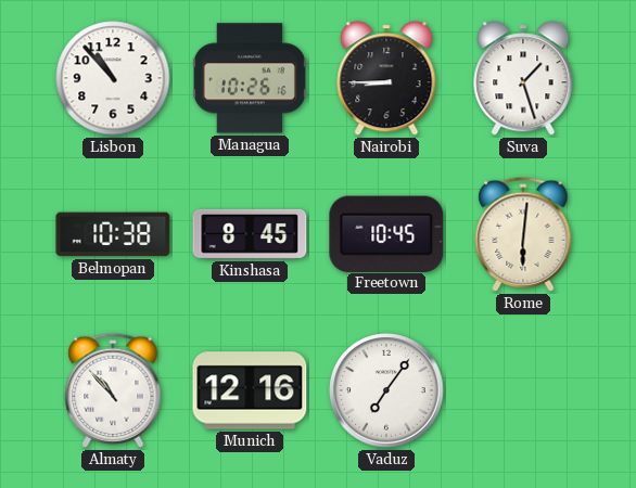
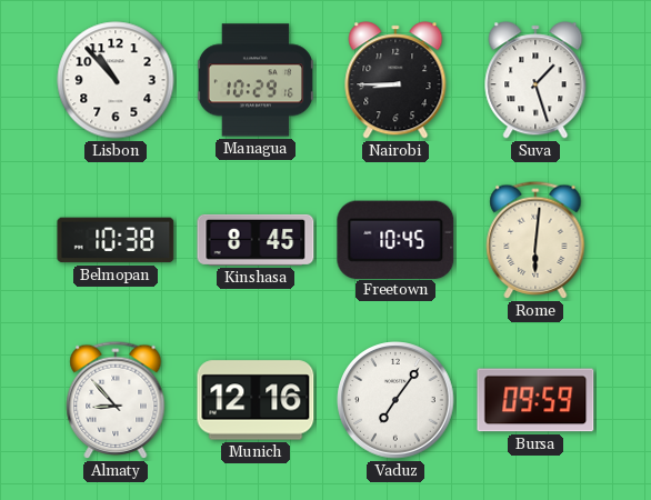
Managua: 10:26 -> 10:29
Almaty: 10:53 -> 8:53
Bursa: none -> 09:59
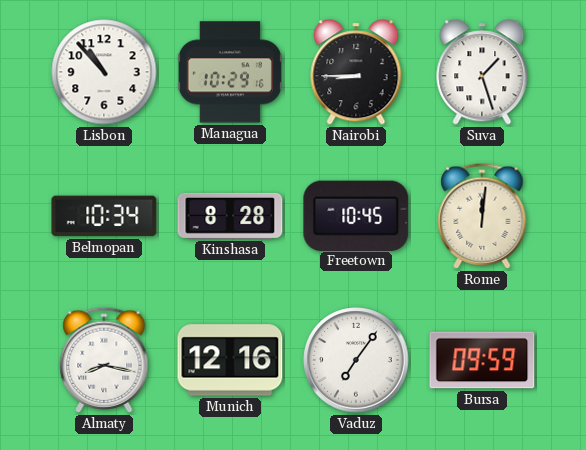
Belmopan: 10:38 -> 10:34
Kinshasa: 8:45 -> 8:28
Rome: 6:01 -> 12:01
Almaty: 8:53 -> 8:17
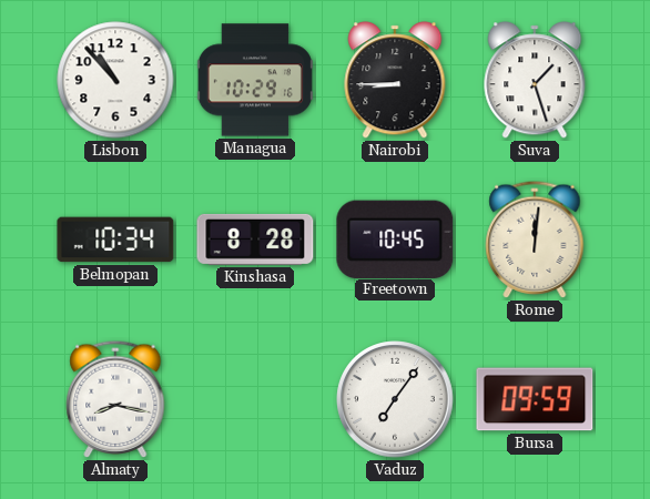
Munich: 12:16 -> none
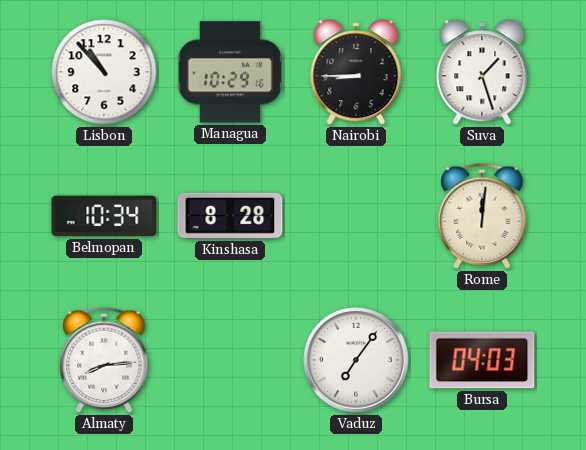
Freetown: 10:45 -> none
Almaty: 8:17 -> 8:14
Bursa: 09:59 -> 04:03
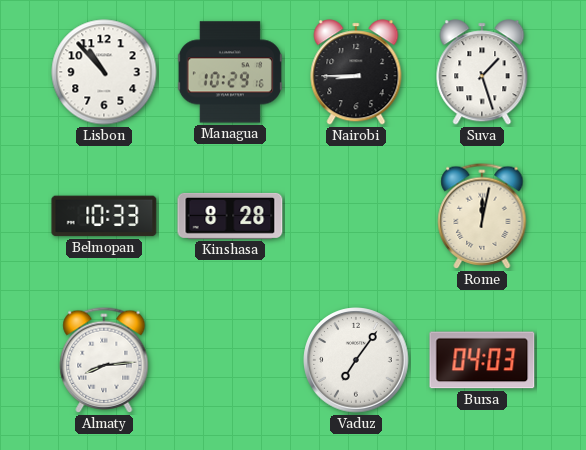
Belmopan: 10:34 -> 10:33
Rome: 12:01 -> 12:02
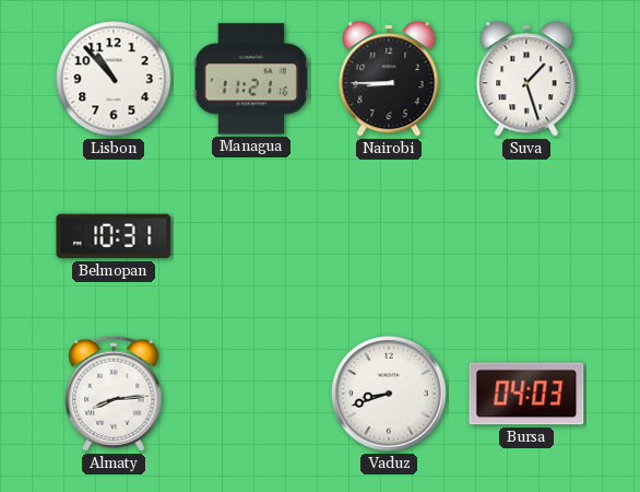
Managua: 10:29 -> 11:21
Belmopan: 10:33 -> 10:31
Kinshasa: 8:28 -> none
Rome: 12:02 -> none
Vaduz: 7:06 -> 8:42
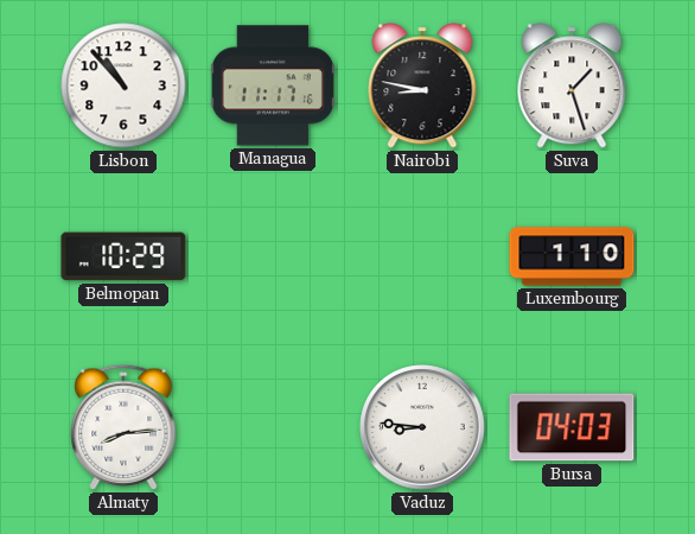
Managua: 11:21 -> 11:17
Nairobi: 8:45 -> 8:47
Belmopan: 10:31 -> 10:29
Luxembourg: none -> 1:10
Vaduz: 8:42 -> 8:46
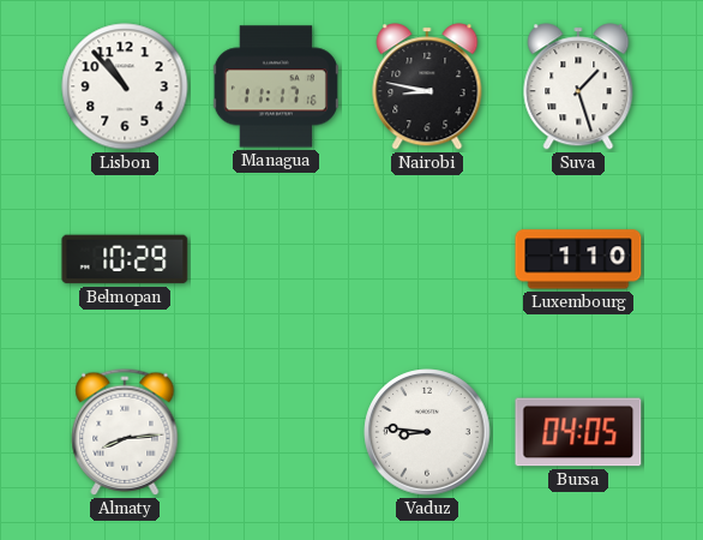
Bursa: 04:03 -> 04:05
